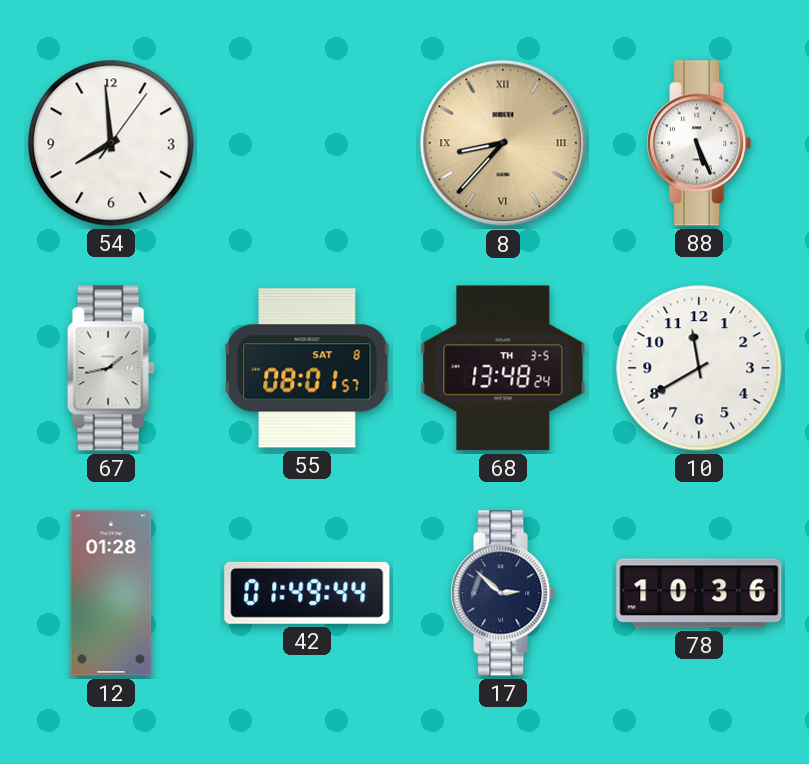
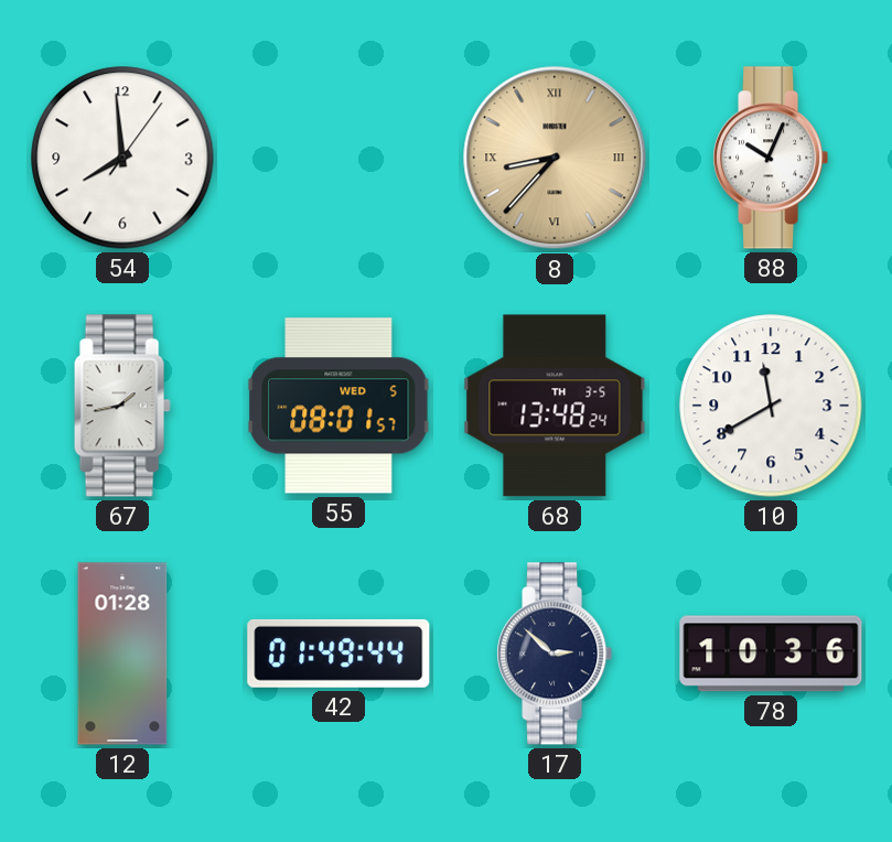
88: 5:26 -> 10:04
55 date: SAT 8 -> WED 5
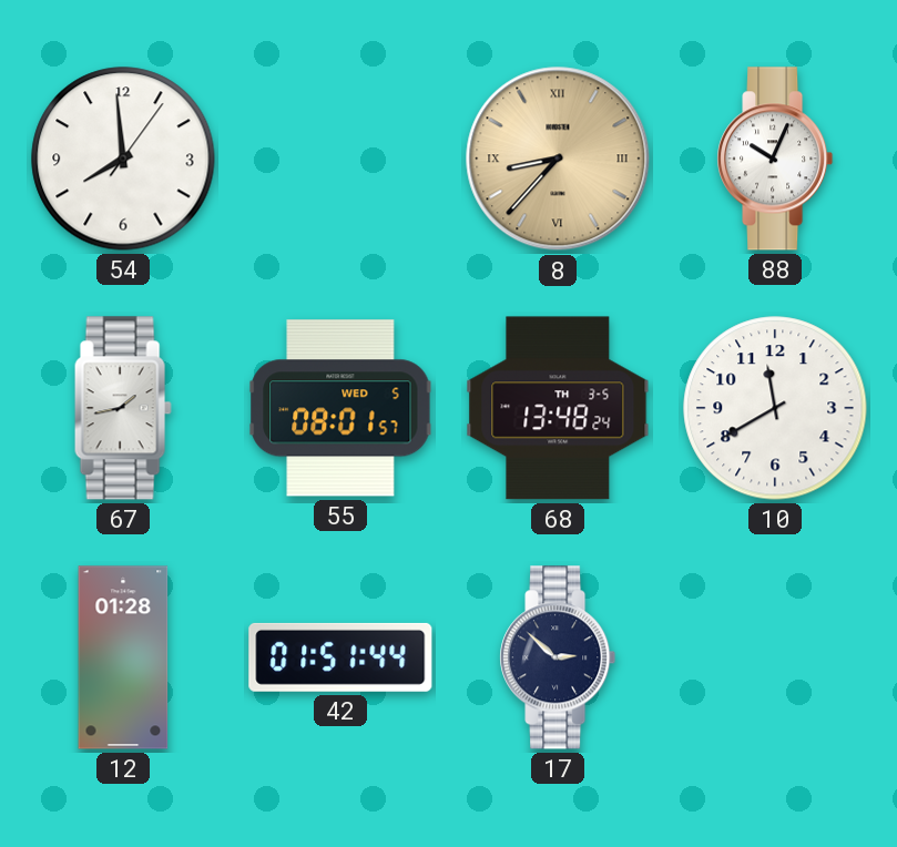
42: 01:49 -> 01:51
78: 10:36 -> none
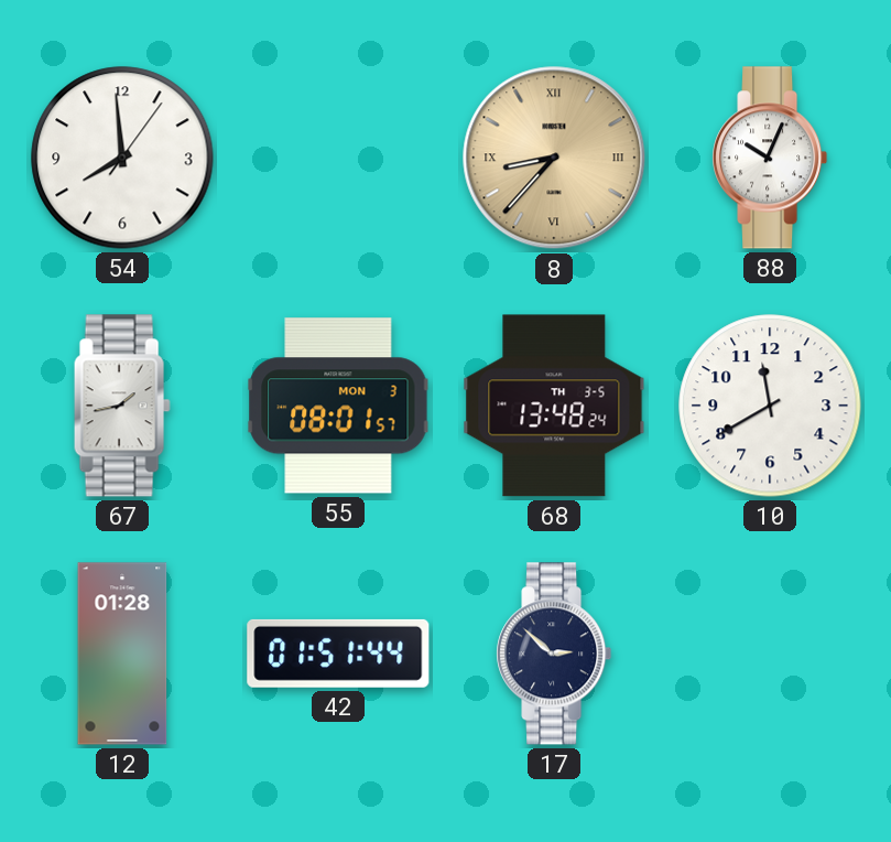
55 date: WED 5 -> MON 3
